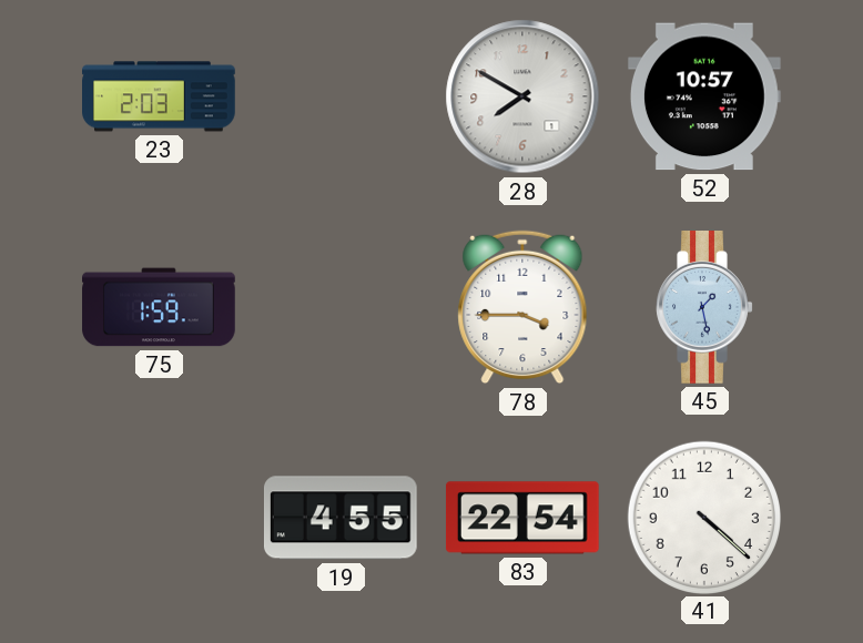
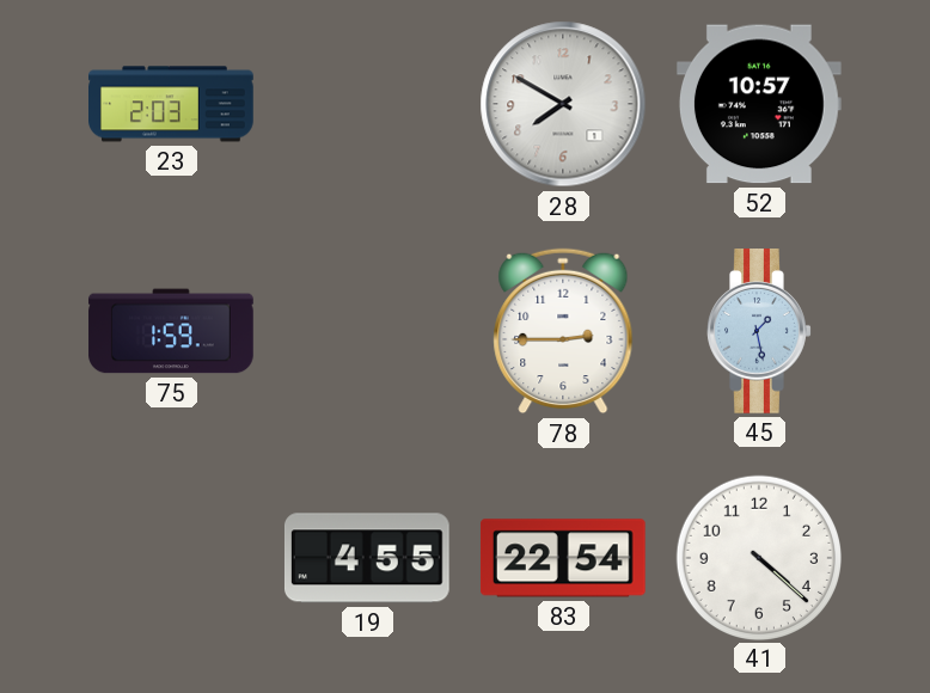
78: 3:45 -> 2:45
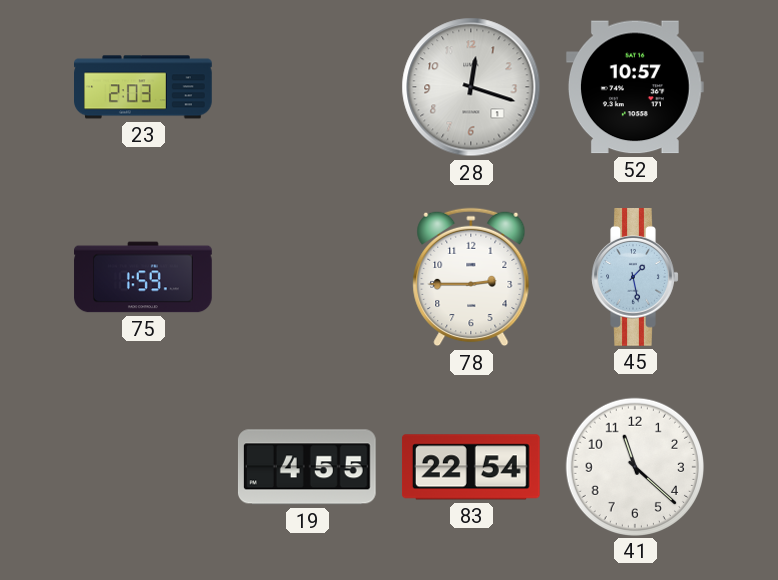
28: 7:50 -> 12:18
41: 4:22 -> 11:22
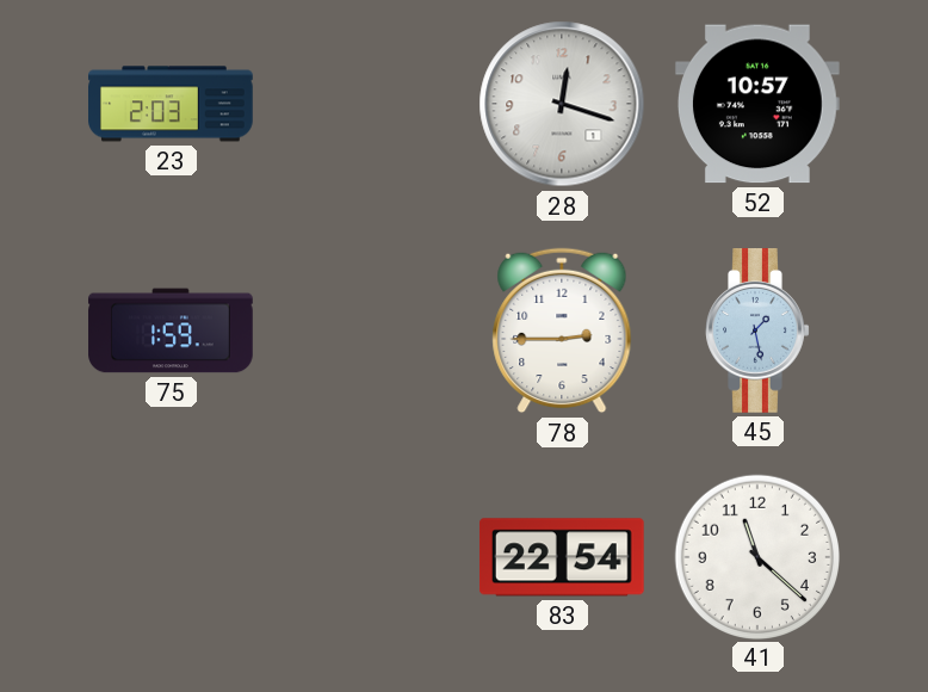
19: 4:55 -> none
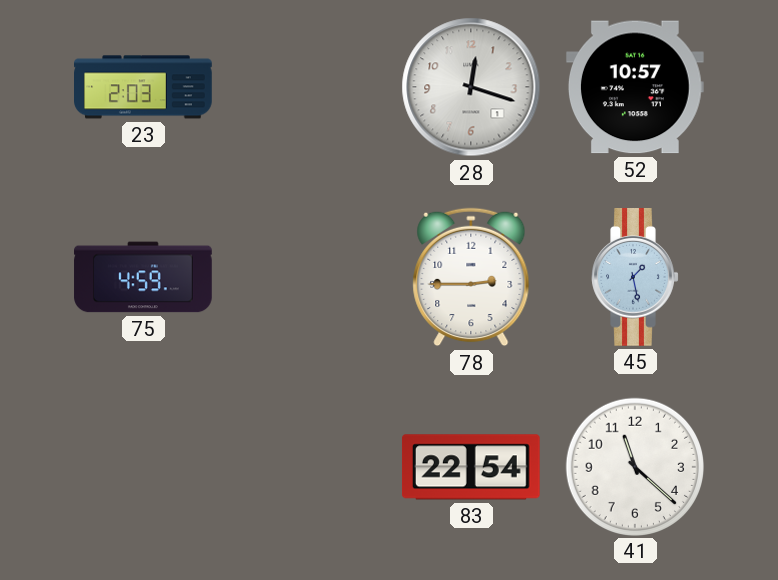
75: 1:59 -> 4:59
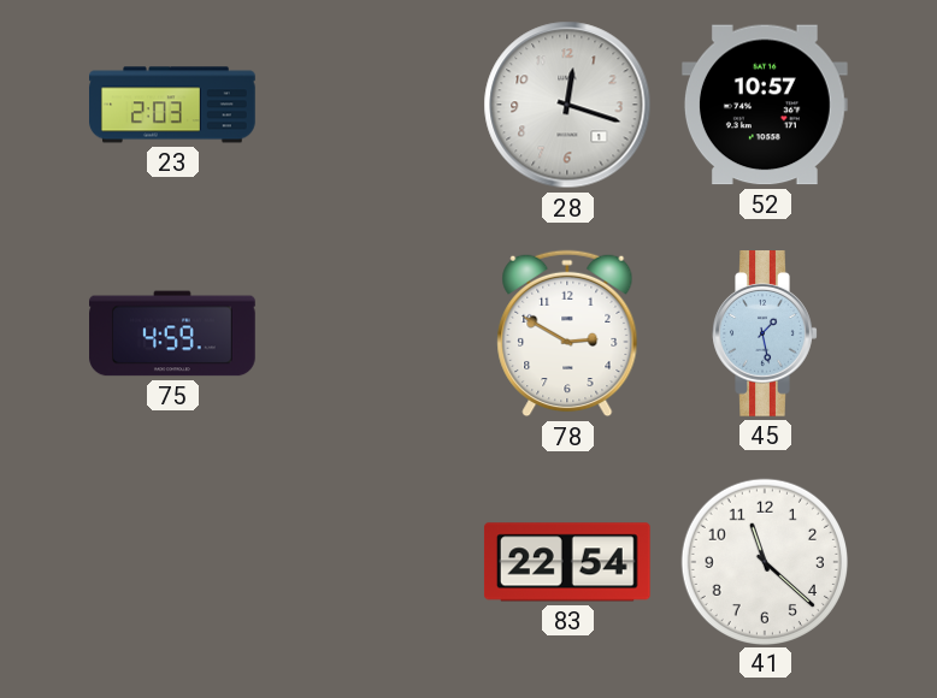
78: 2:45 -> 2:50
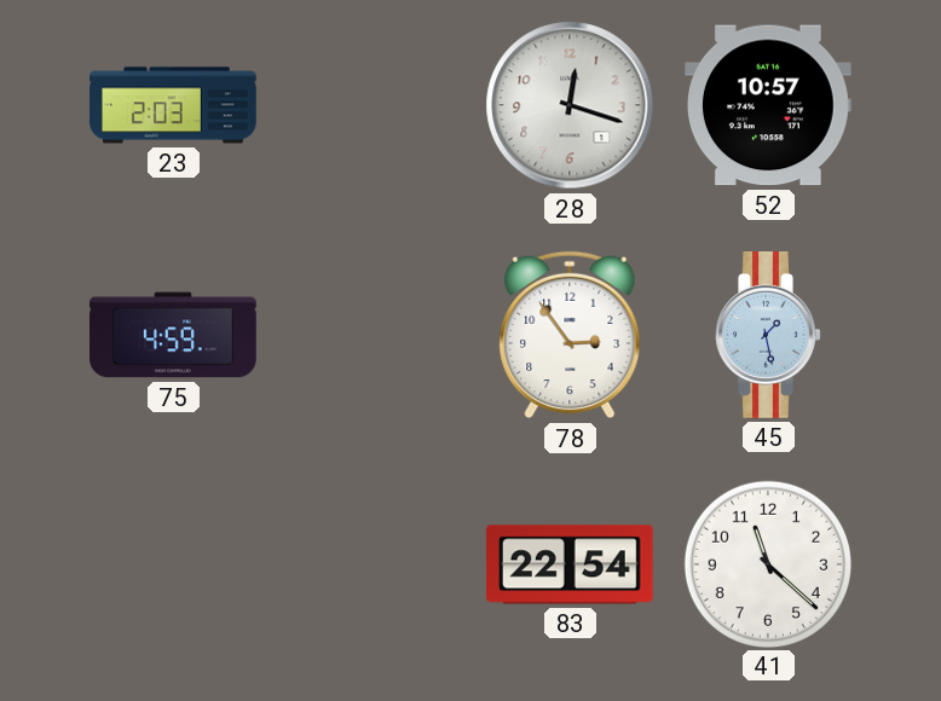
78: 2:50 -> 2:54
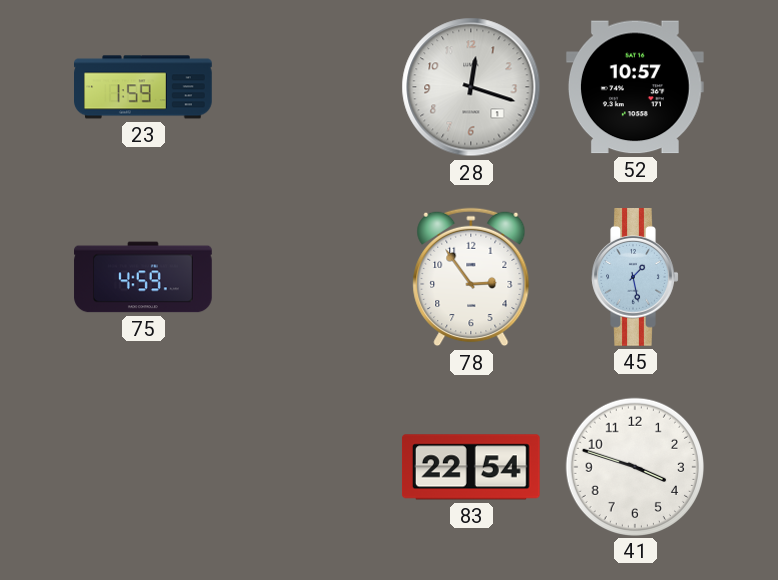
23: 2:03 -> 1:59
41: 11:22 -> 3:48
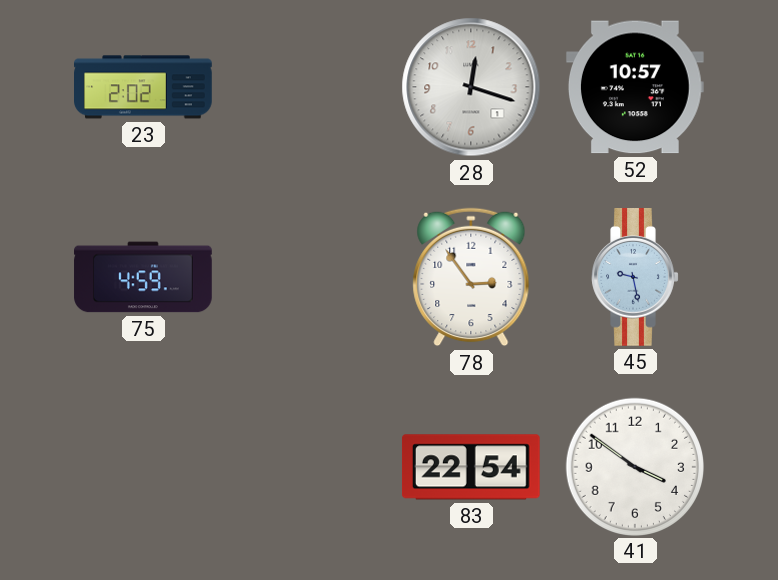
23: 1:59 -> 2:02
45: 1:28 -> 9:28
41: 3:48 -> 3:51
